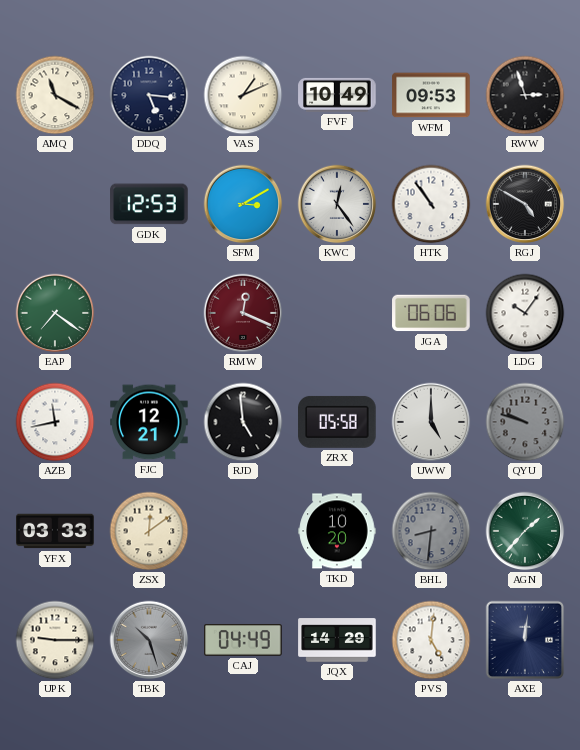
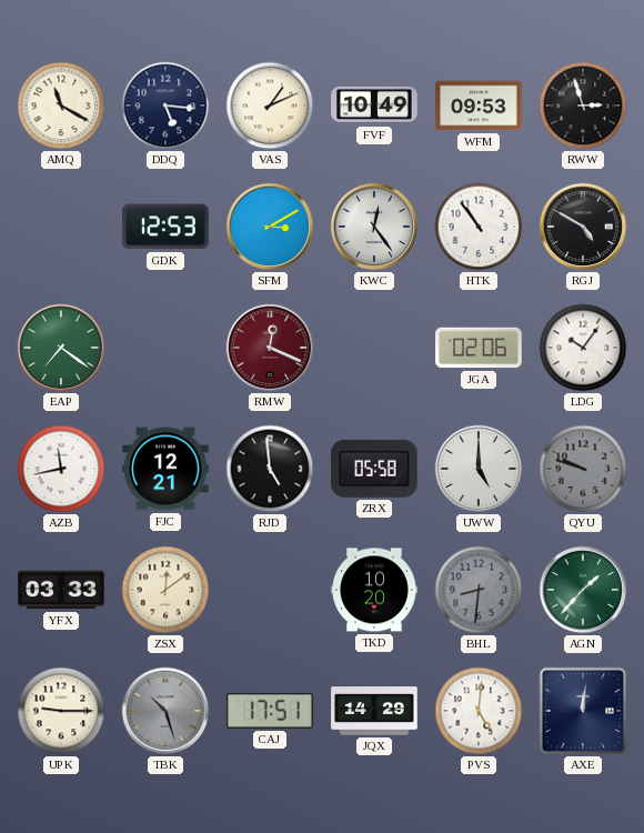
JGA: 06:06 -> 02:06
CAJ: 04:49 -> 17:51
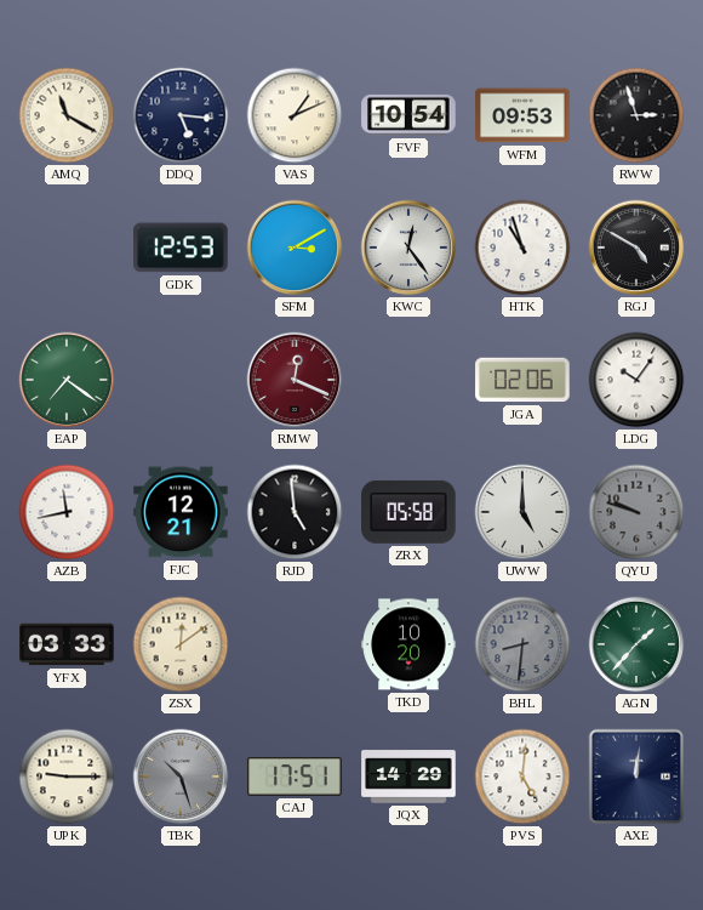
FVF: 10:49 -> 10:54
HTK: 10:54 -> 10:57
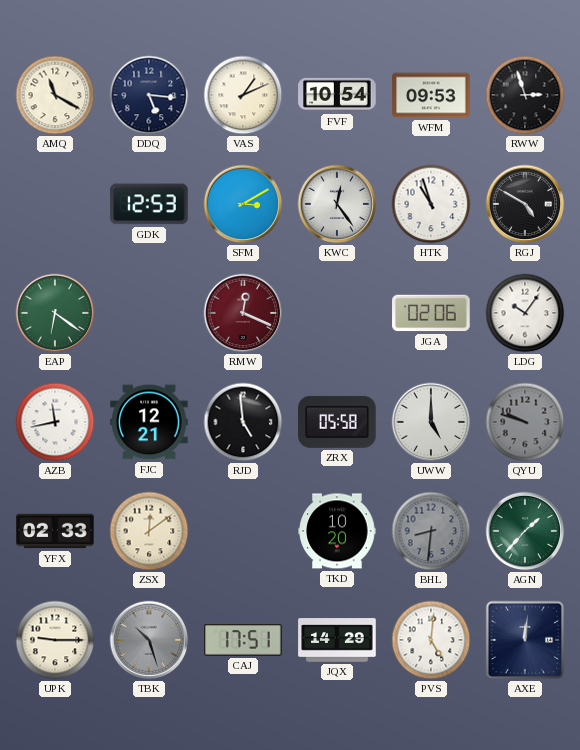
EAP: 7:21 -> 6:21
YFX: 03:33 -> 02:33
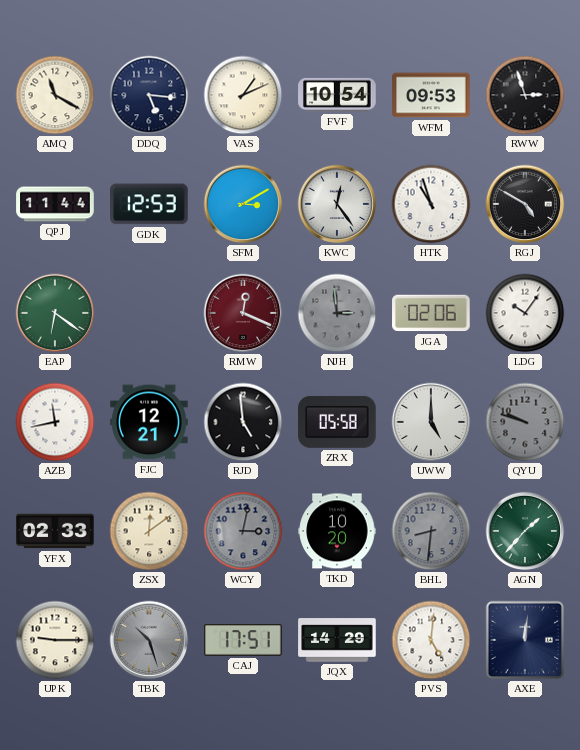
QPJ: none -> 11:44
NJH: none -> 2:59
WCY: none -> 3:02
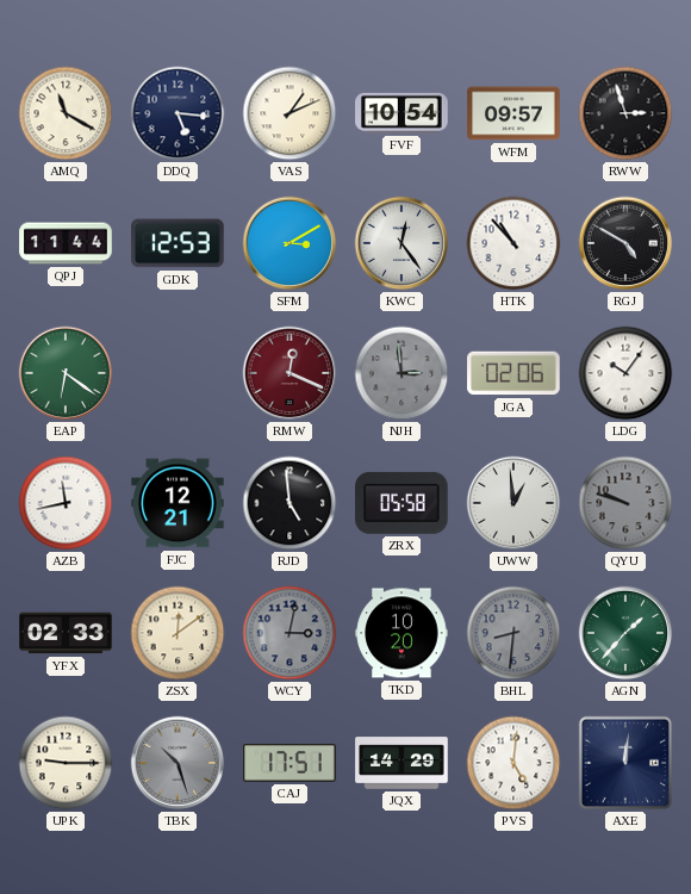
WFM: 09:53 -> 09:57
HTK: 10:57 -> 10:53
UWW: 5:00 -> 12:59
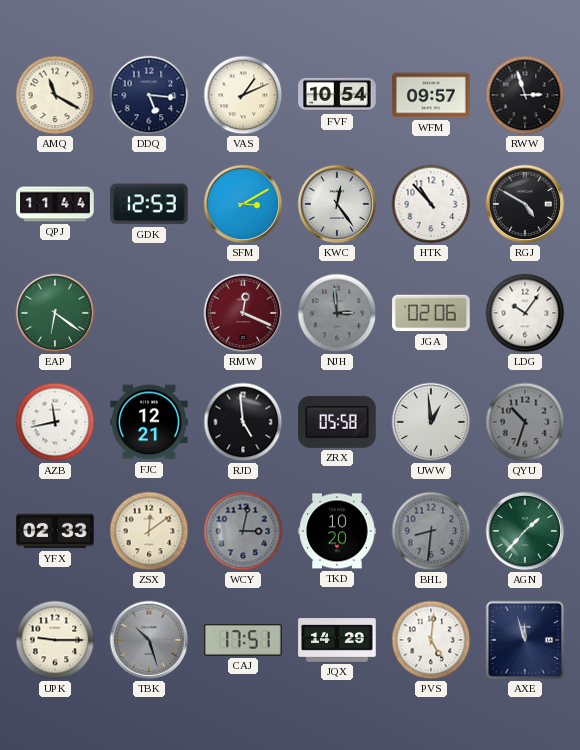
QYU: 9:48 -> 10:33
AXE: 12:01 -> 11:57
